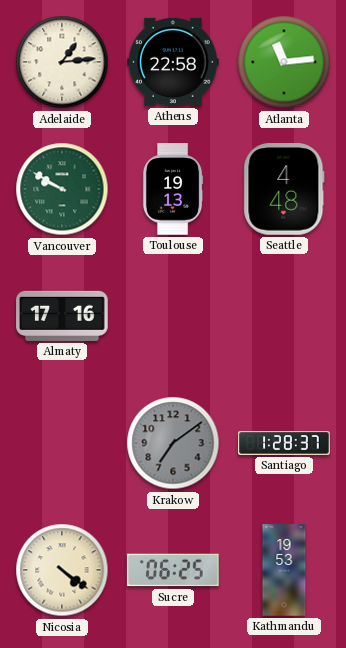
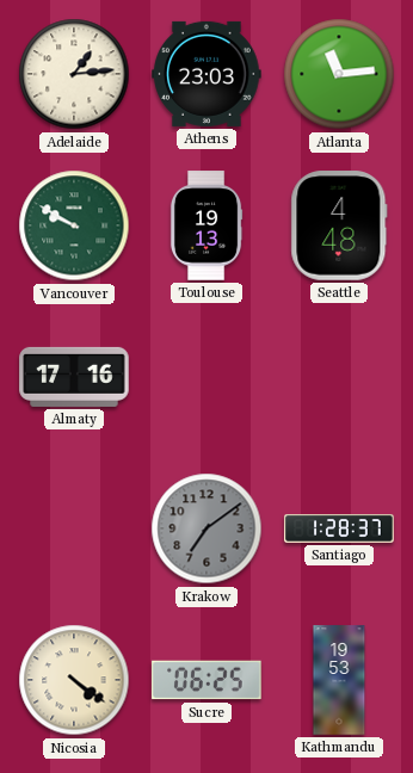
Athens: 22:58 -> 23:03
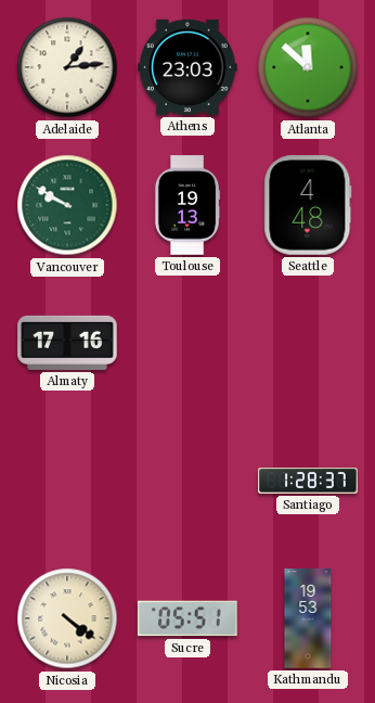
Atlanta: 11:14 -> 11:52
Krakow: 7:09 -> none
Sucre: 06:25 -> 05:51
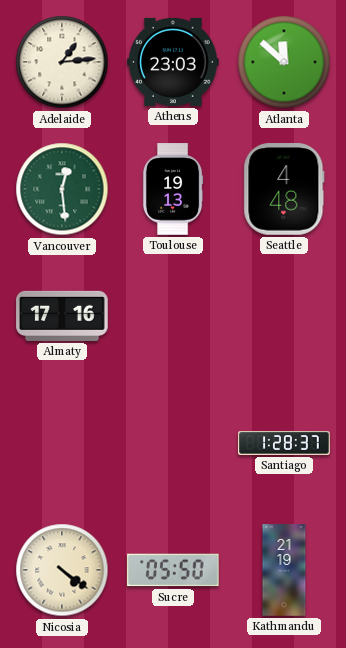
Vancouver: 9:50 -> 12:29
Sucre: 05:51 -> 05:50
Kathmandu: 19:53 -> 21:19
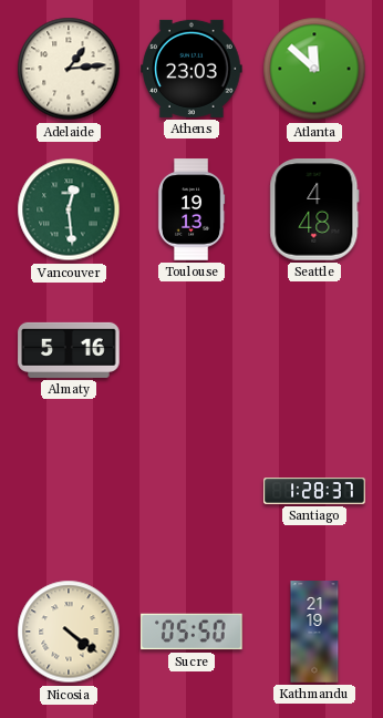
Almaty: 17:16 -> 5:16
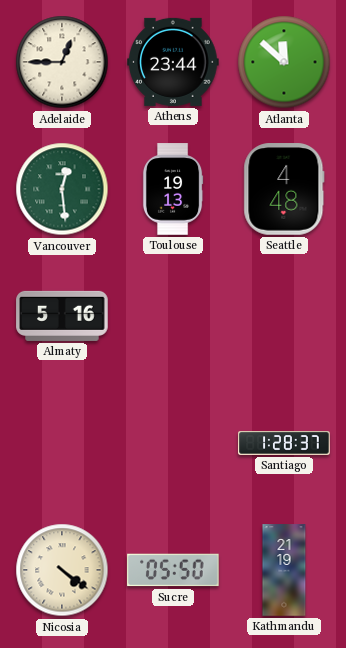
Adelaide: 1:14 -> 12:45
Athens: 23:03 -> 23:44
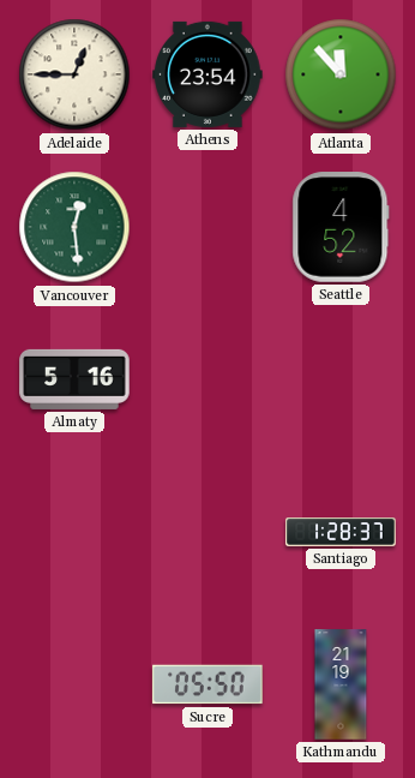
Athens: 23:44 -> 23:54
Atlanta: 11:52 -> 11:53
Toulouse: 19:13 -> none
Seattle: 4:48 -> 4:52
Nicosia: 4:21 -> none
